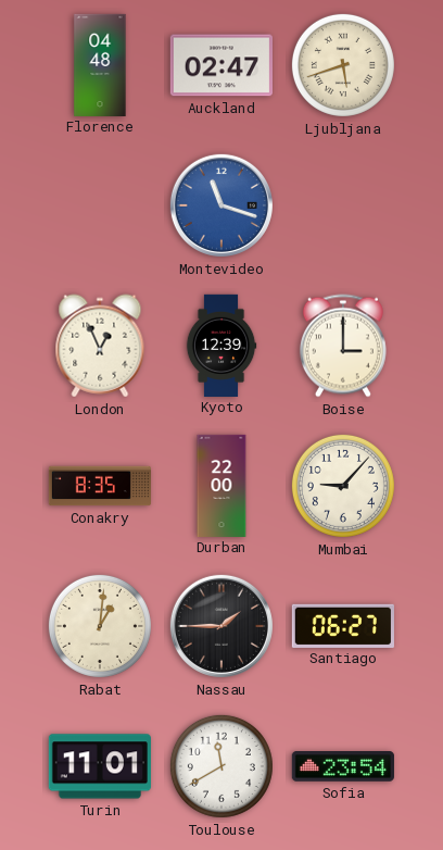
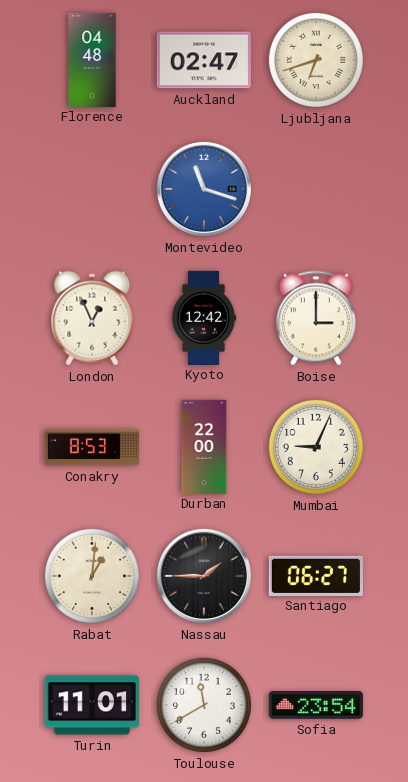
Ljubljana: 5:42 -> 6:42
Kyoto: 12:39 -> 12:42
Conakry: 8:35 -> 8:53
Mumbai: 9:07 -> 9:04
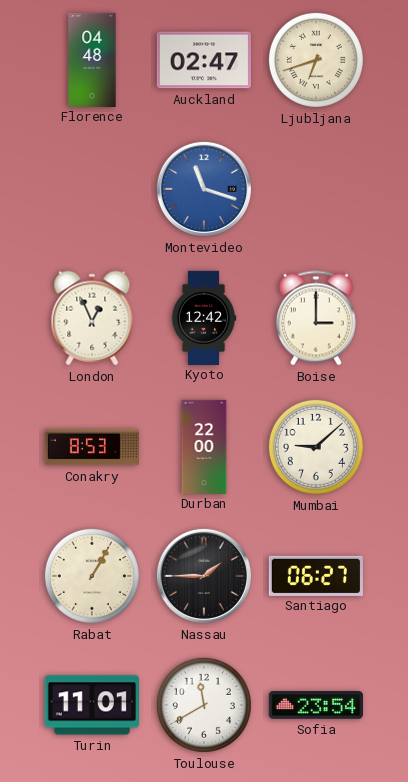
Mumbai: 9:04 -> 9:08
Rabat: 1:01 -> 1:05
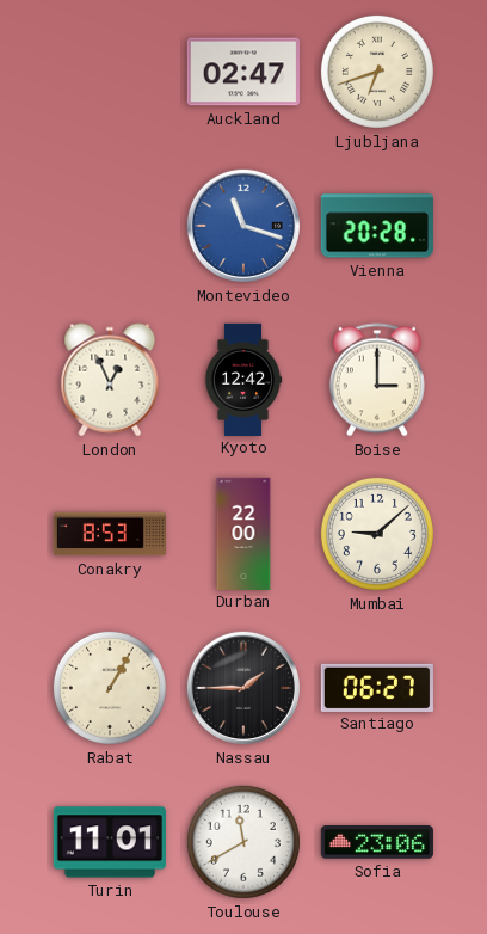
Florence: 04:48 -> none
Vienna: none -> 20:28
Sofia: 23:54 -> 23:06
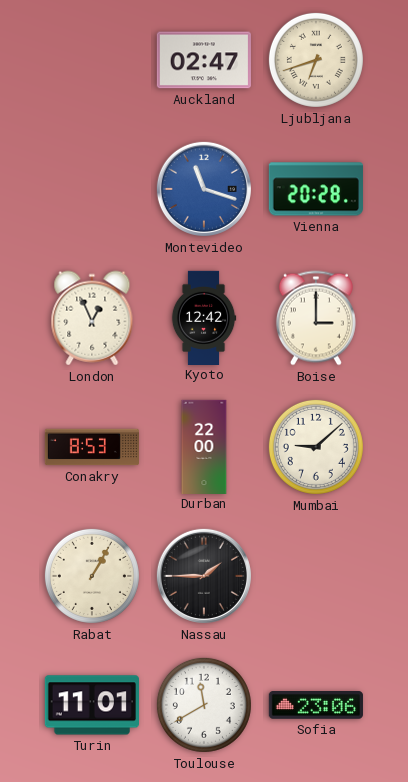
Santiago: 06:27 -> none
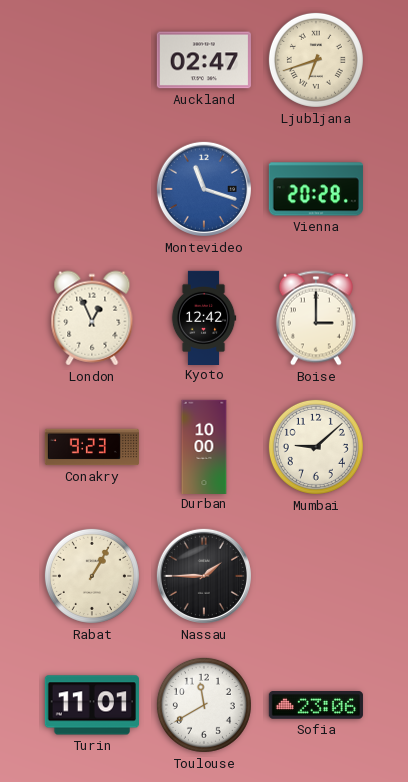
Conakry: 8:53 -> 9:23
Durban: 22:00 -> 10:00
